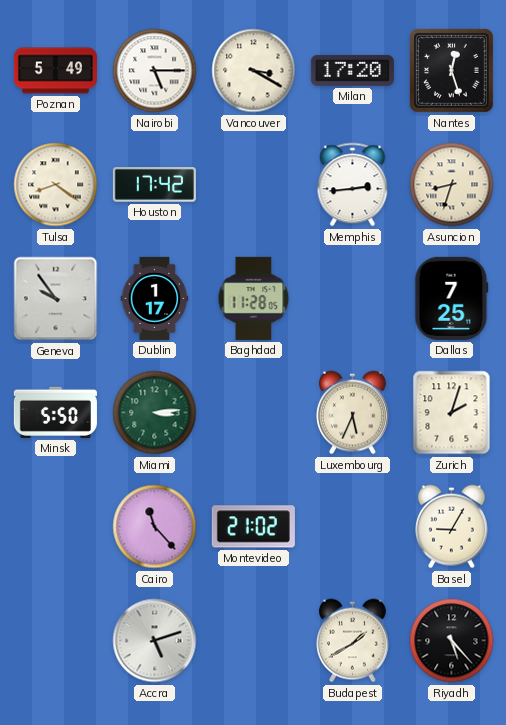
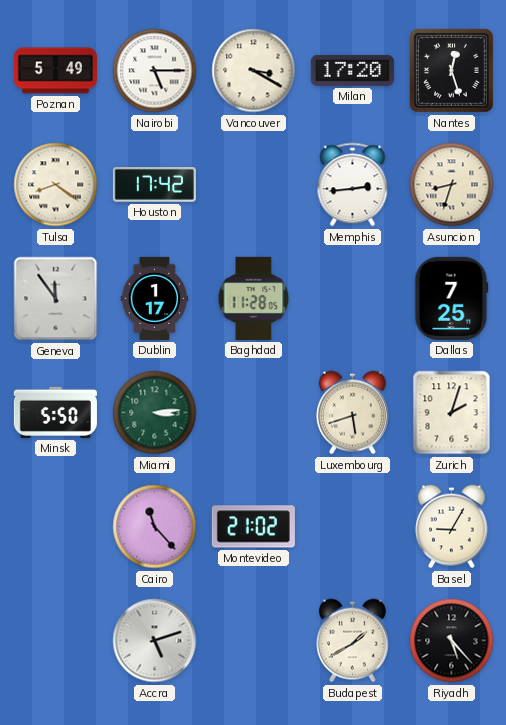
Geneva: 9:54 -> 11:54
Luxembourg: 5:34 -> 5:42
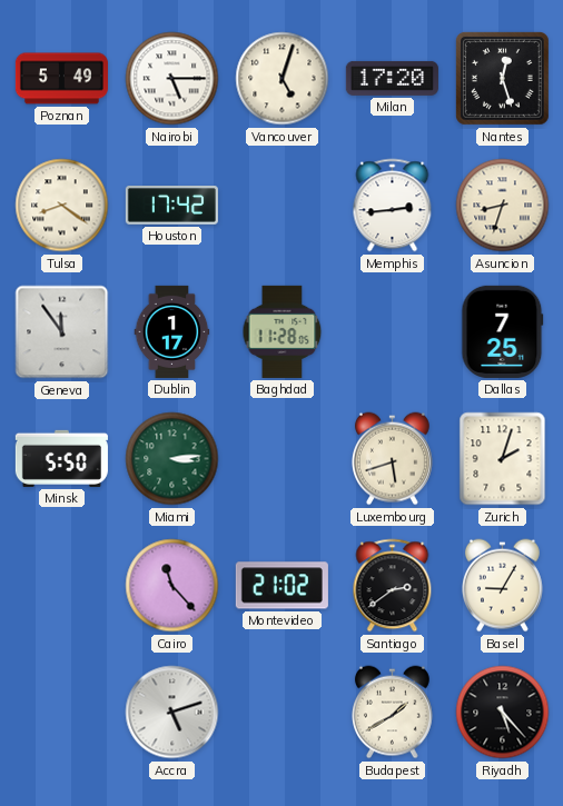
Vancouver: 3:20 -> 5:03
Santiago: none -> 2:39
